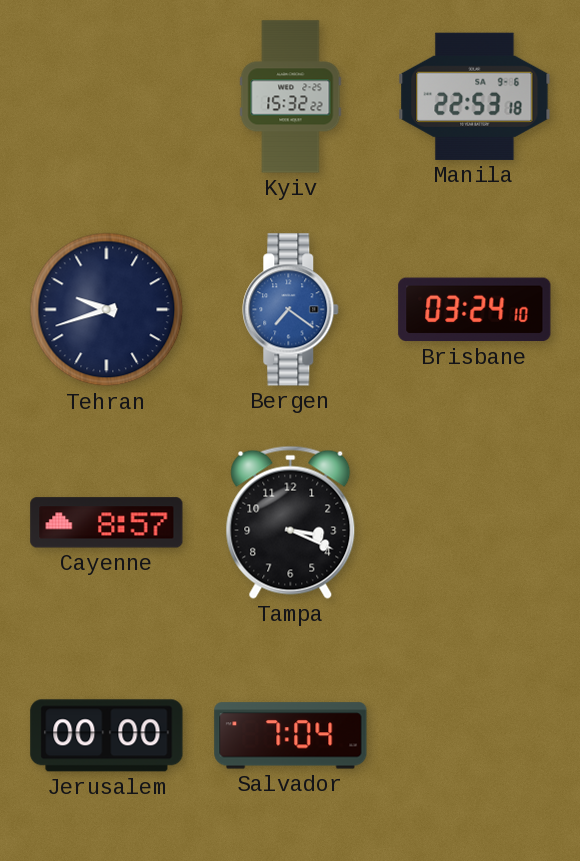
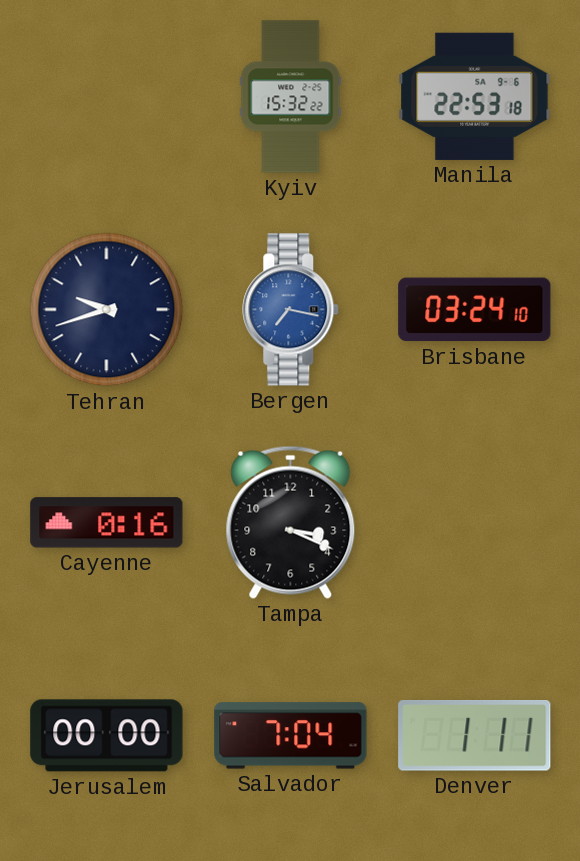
Bergen: 7:21 -> 7:17
Cayenne: 8:57 -> 0:16
Denver: none -> 1:11
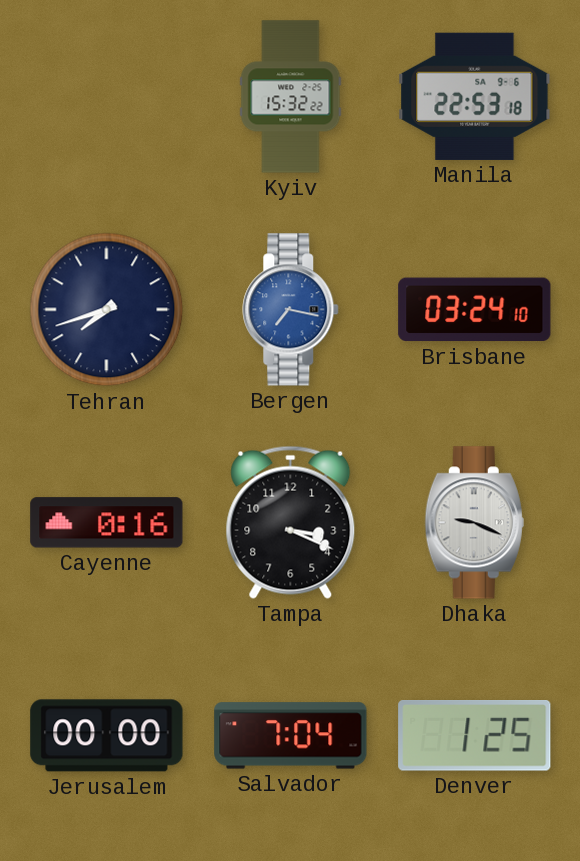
Tehran: 9:42 -> 7:42
Dhaka: none -> 9:19
Denver: 1:11 -> 1:25
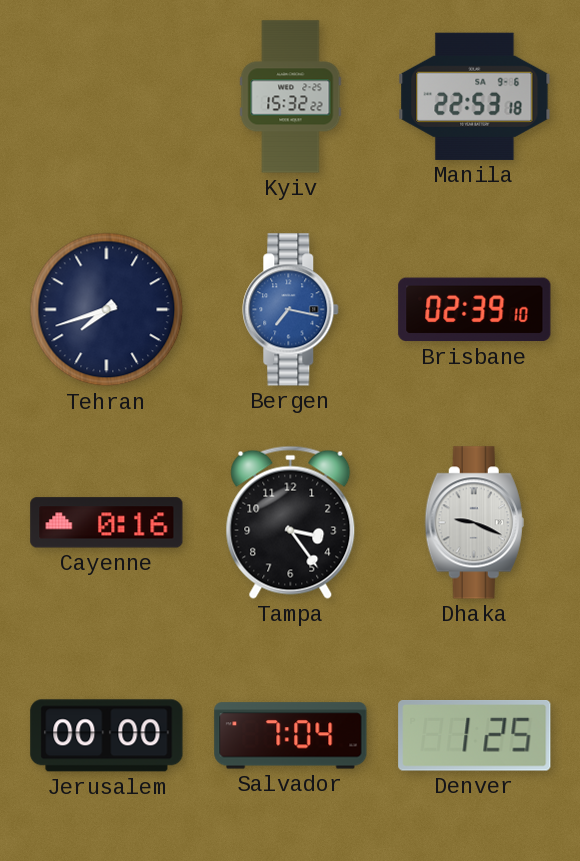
Brisbane: 03:24 -> 02:39
Tampa: 3:19 -> 3:24
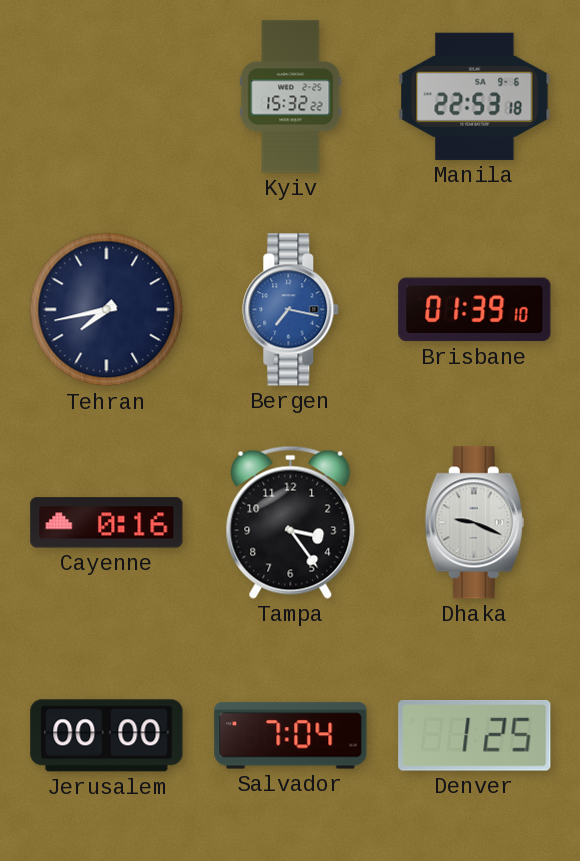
Tehran: 7:42 -> 7:43
Brisbane: 02:39 -> 01:39
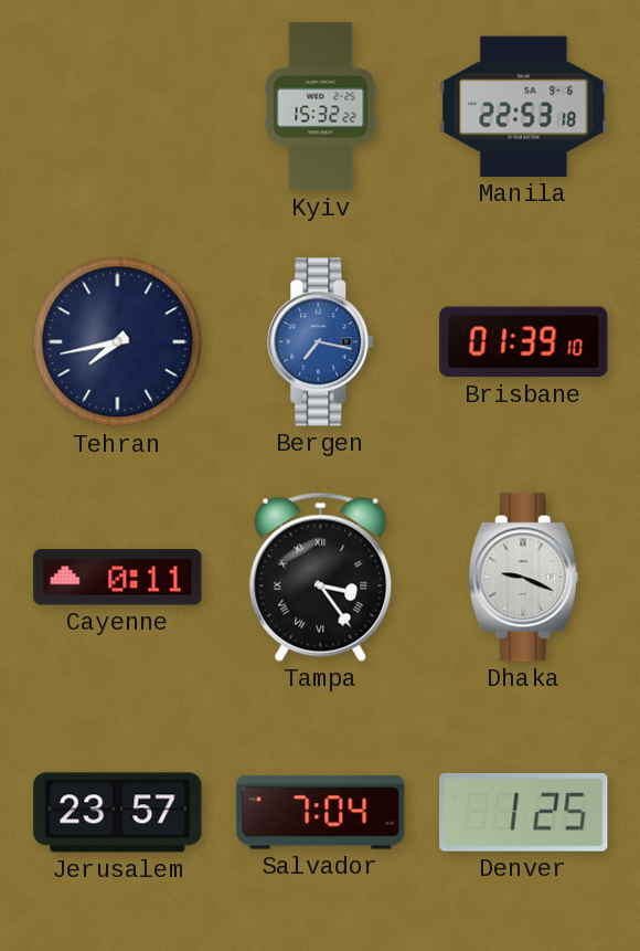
Cayenne: 0:16 -> 0:11
Tampa numerals: Arabic -> Roman
Jerusalem: 00:00 -> 23:57
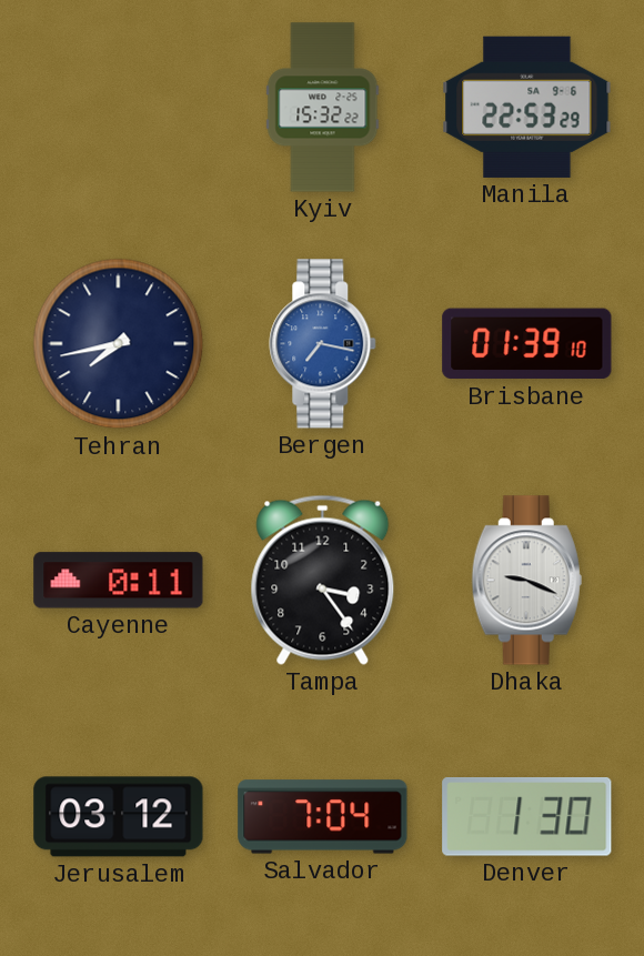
Manila: 22:53:18 -> 22:53:29
Tampa numerals: Roman -> Arabic
Jerusalem: 23:57 -> 03:12
Denver: 1:25 -> 1:30
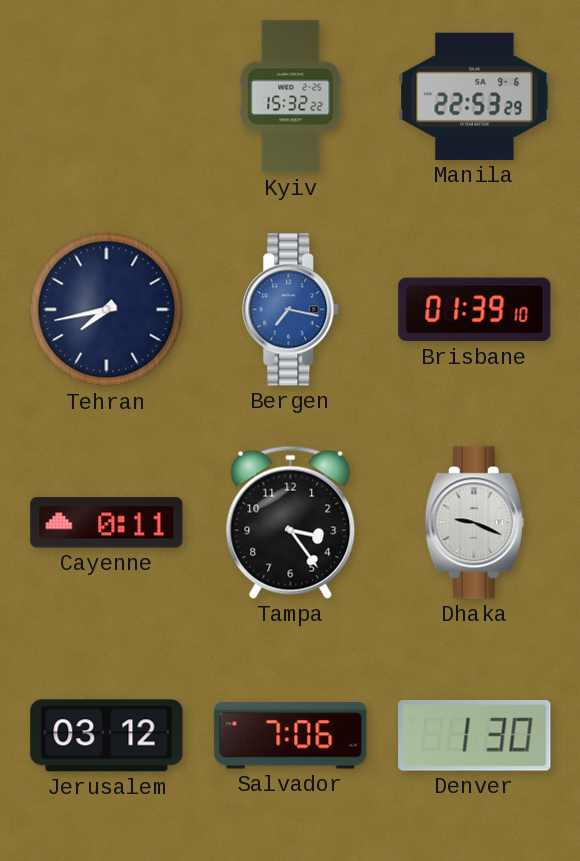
Salvador: 7:04 -> 7:06
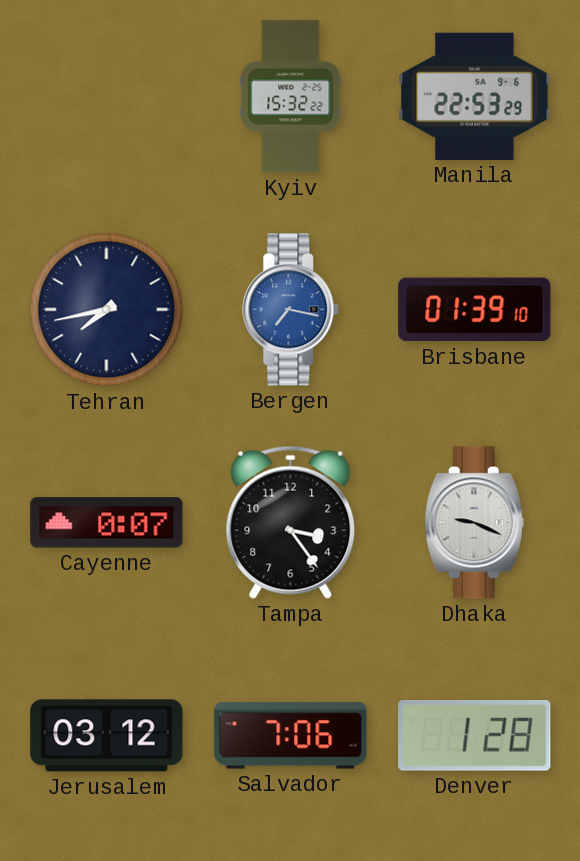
Cayenne: 0:11 -> 0:07
Denver: 1:30 -> 1:28
